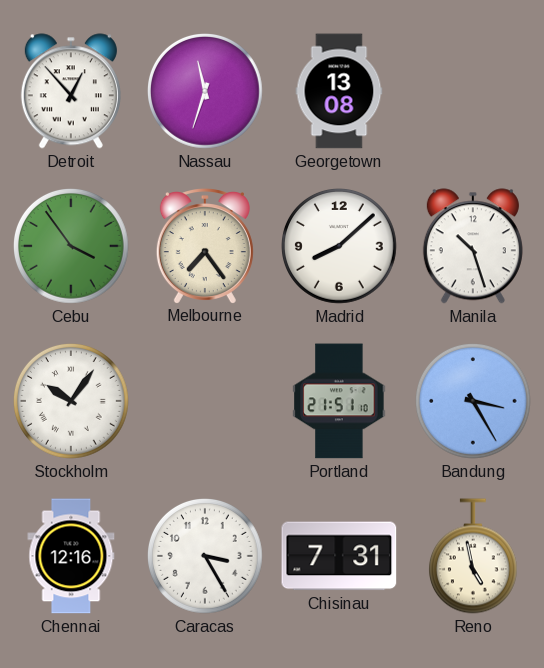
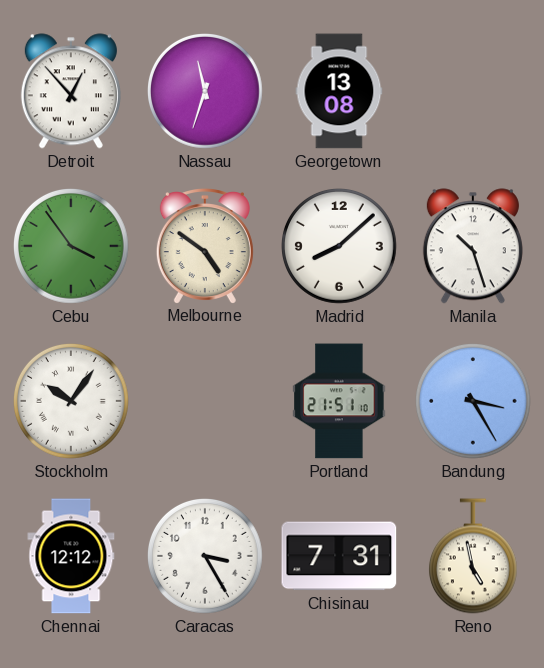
Melbourne: 7:24 -> 4:51
Chennai: 12:16 -> 12:12
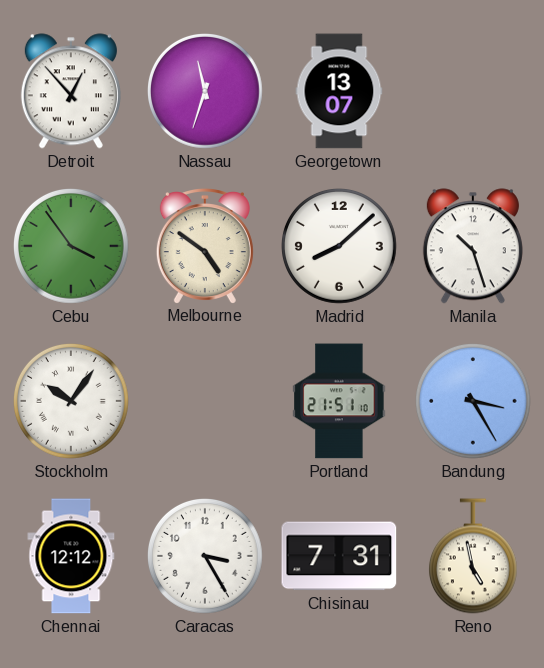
Georgetown: 13:08 -> 13:07
